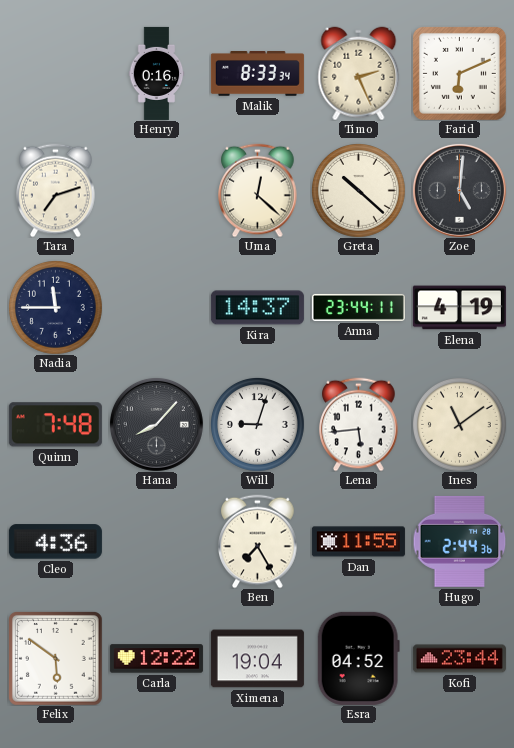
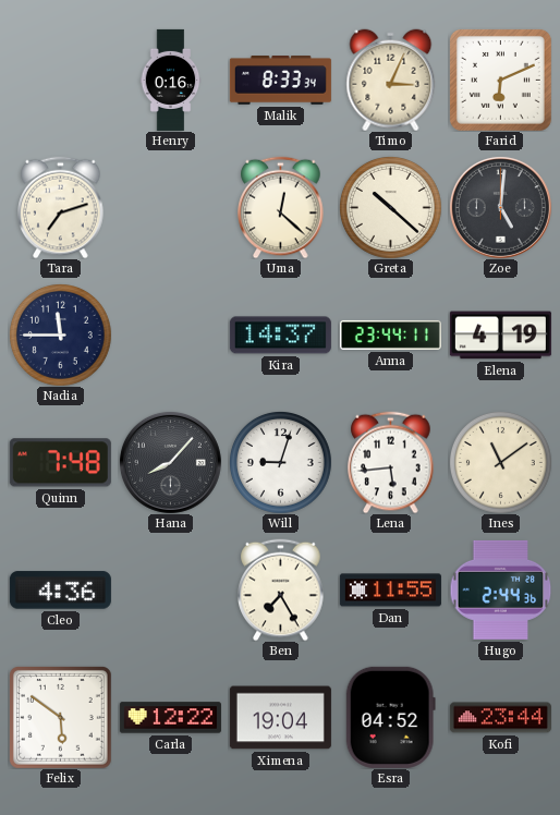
Timo: 2:26 -> 3:04
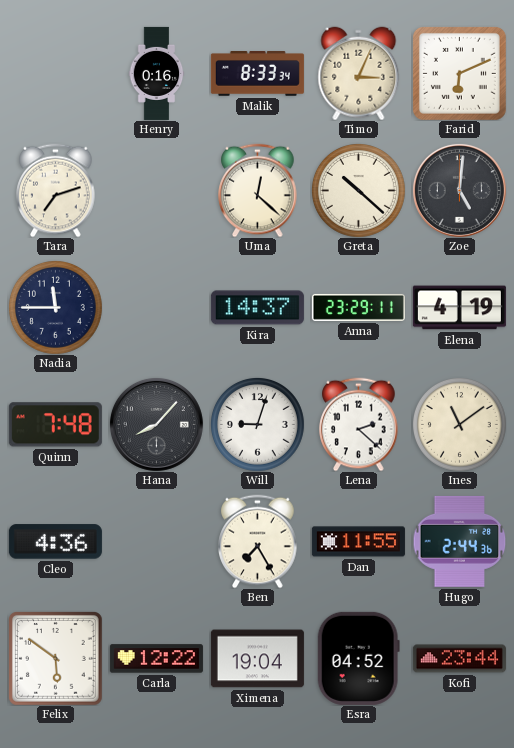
Anna: 23:44 -> 23:29
Lena: 5:44 -> 2:22
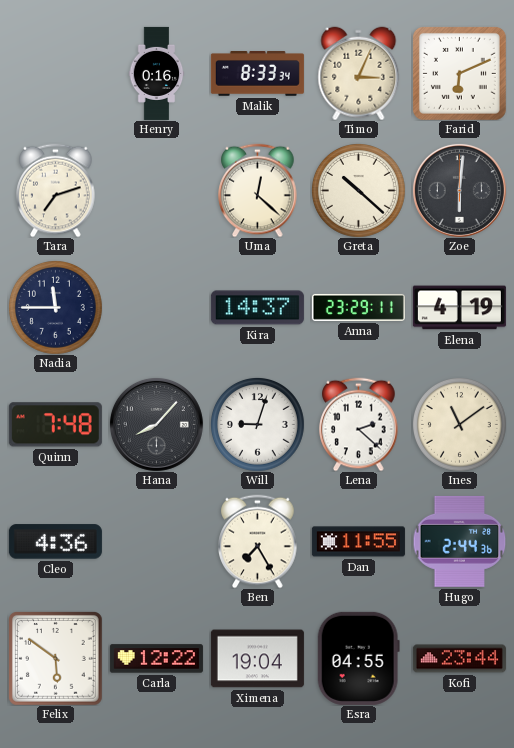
Zoe: 5:01 -> 6:01
Esra: 04:52 -> 04:55
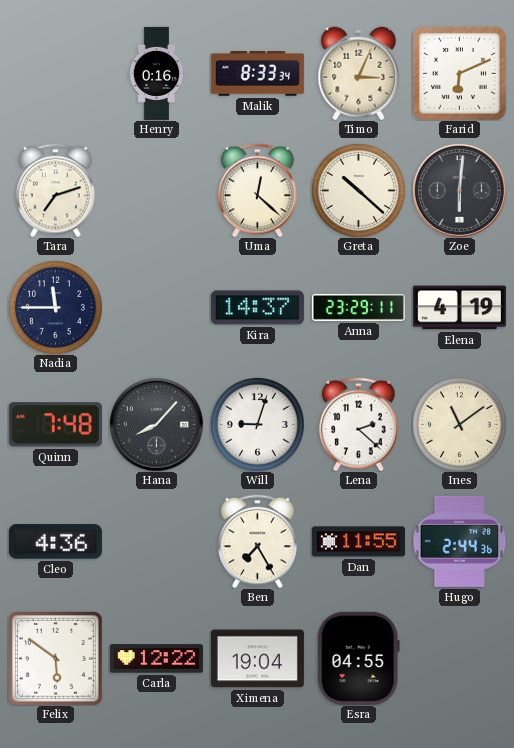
Kofi: 23:44 -> none
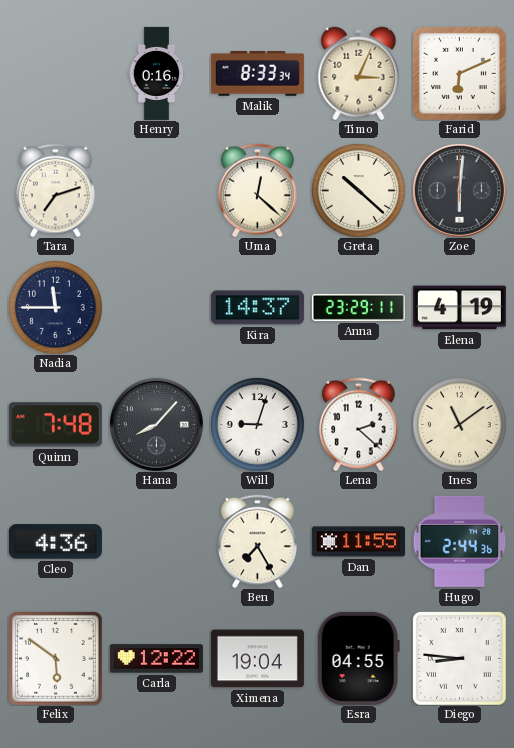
Diego: none -> 8:46
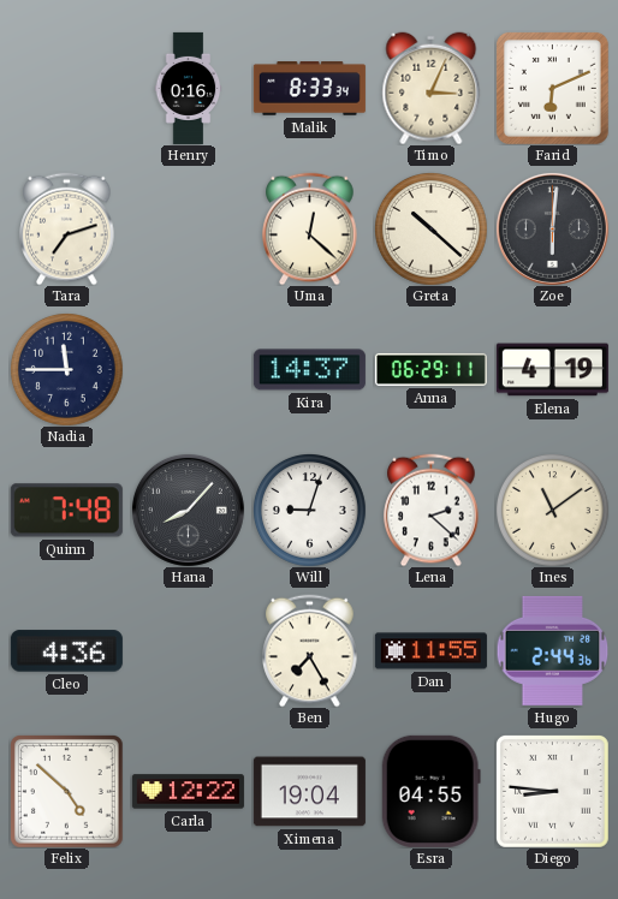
Anna: 23:29 -> 06:29
Felix: 5:51 -> 4:52
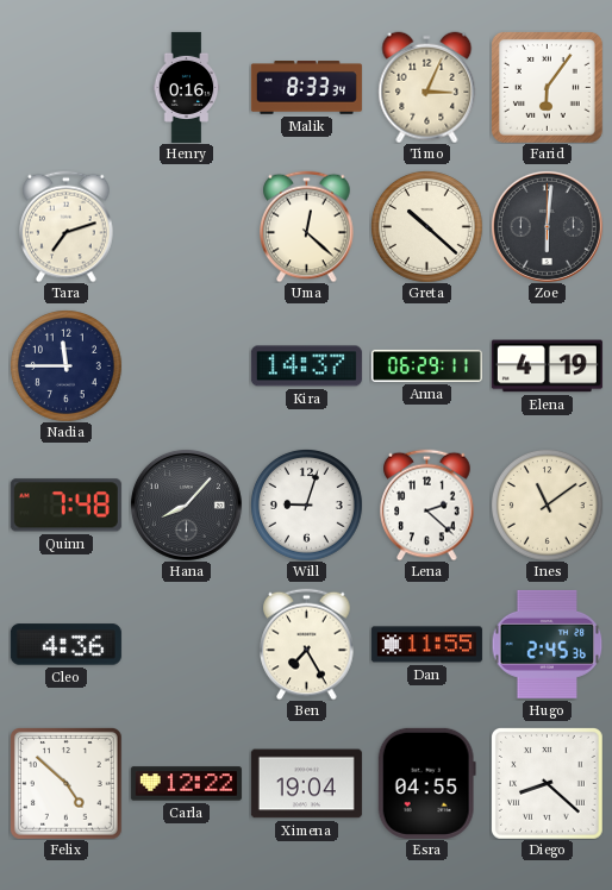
Farid: 6:11 -> 6:06
Hugo: 2:44 -> 2:45
Diego: 8:46 -> 8:22
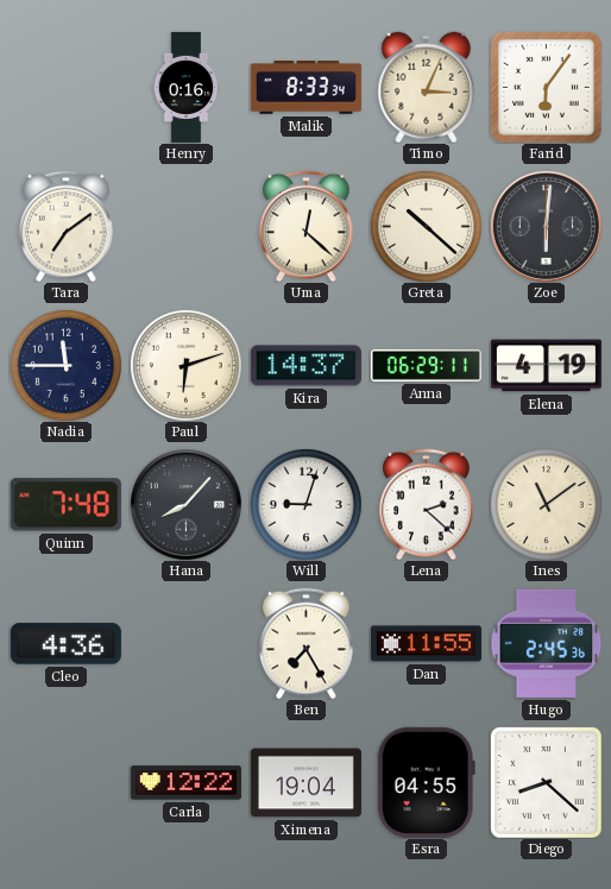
Tara: 7:12 -> 7:09
Paul: none -> 6:12
Felix: 4:52 -> none
